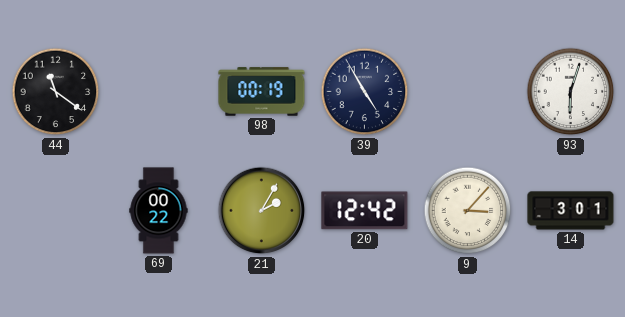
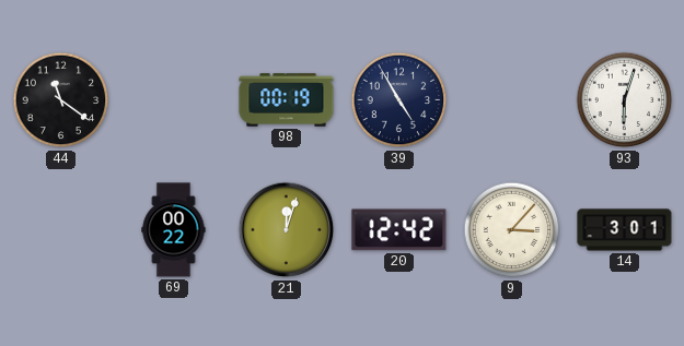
21: 2:05 -> 12:03
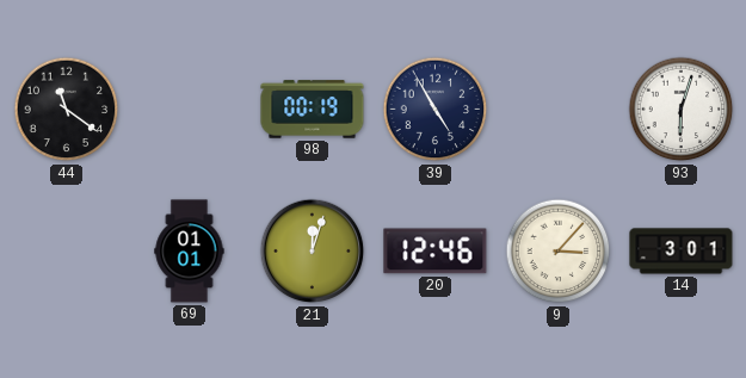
69: 00:22 -> 01:01
20: 12:42 -> 12:46
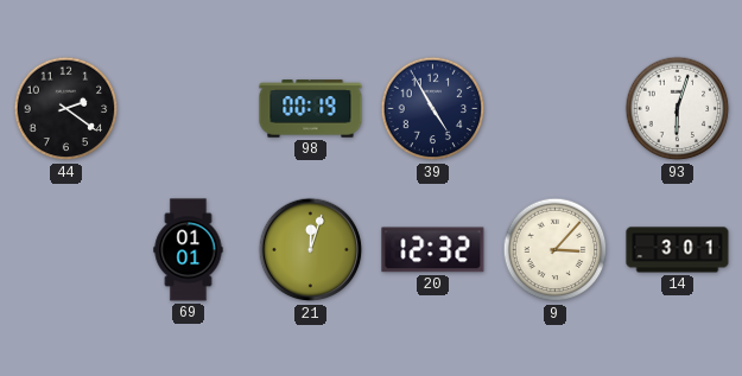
44: 11:21 -> 2:21
20: 12:46 -> 12:32
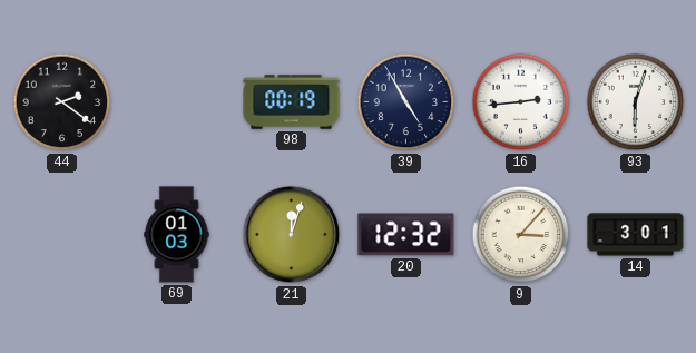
16: none -> 2:44
69: 01:01 -> 01:03
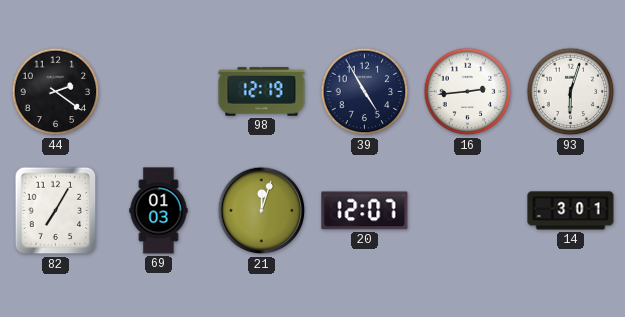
98: 00:19 -> 12:19
82: none -> 7:05
20: 12:32 -> 12:07
9: 3:07 -> none
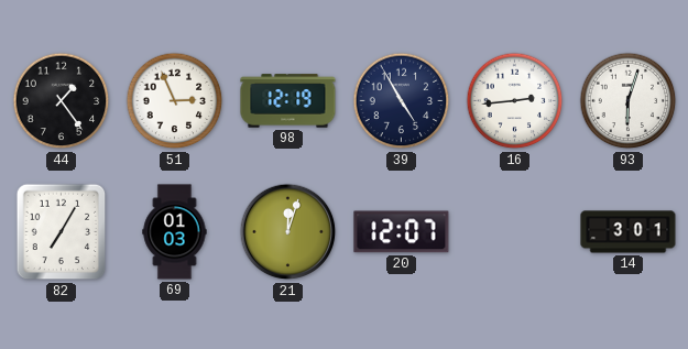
44: 2:21 -> 1:24
51: none -> 2:56
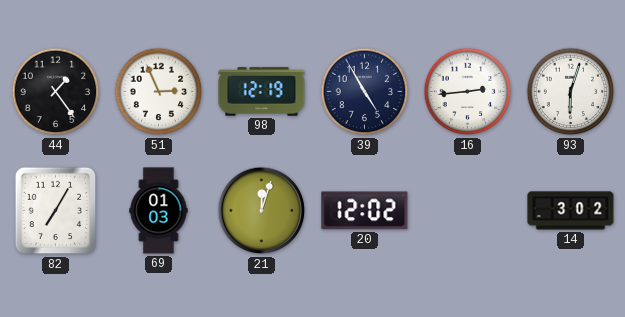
20: 12:07 -> 12:02
14: 3:01 -> 3:02
